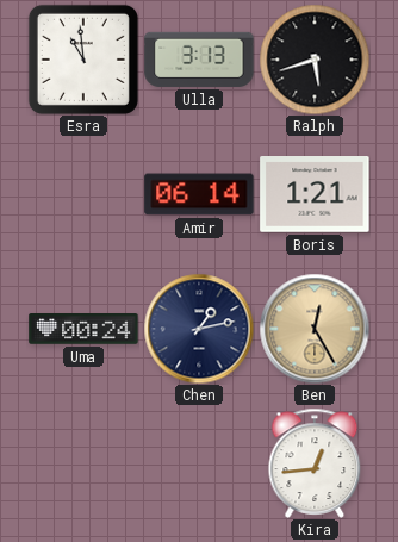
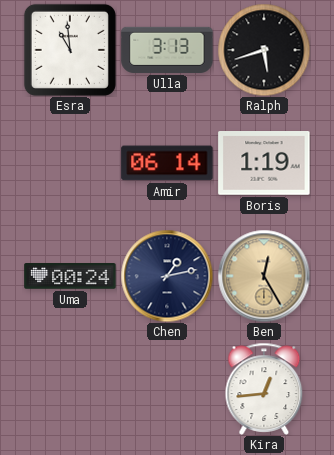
Boris: 1:21 -> 1:19
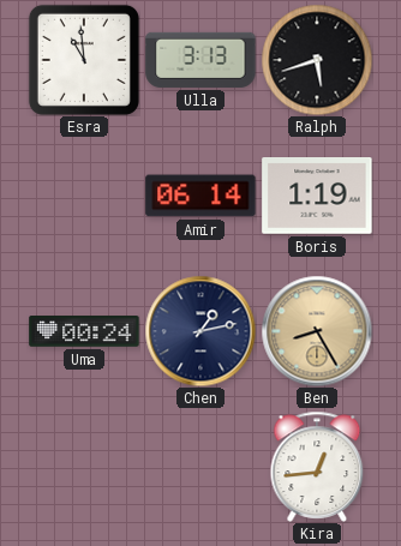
Ben: 12:25 -> 8:25
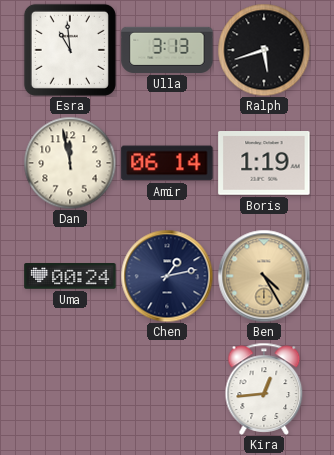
Dan: none -> 11:58
Ben: 8:25 -> 4:25
